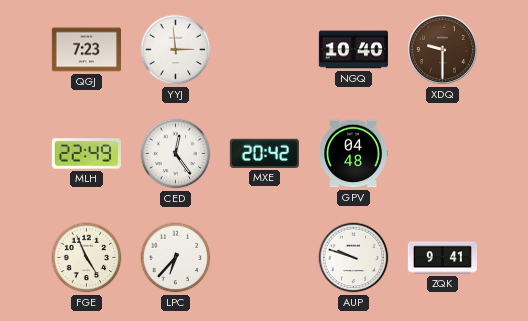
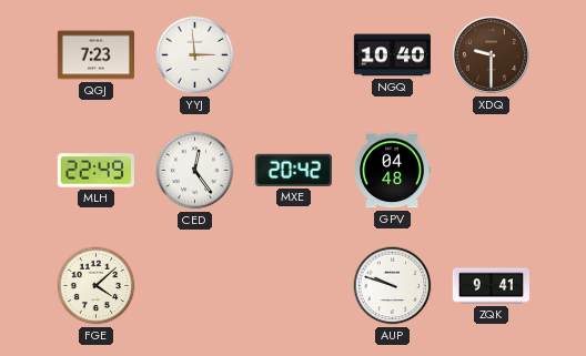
FGE: 4:56 -> 4:08
LPC: 6:37 -> none
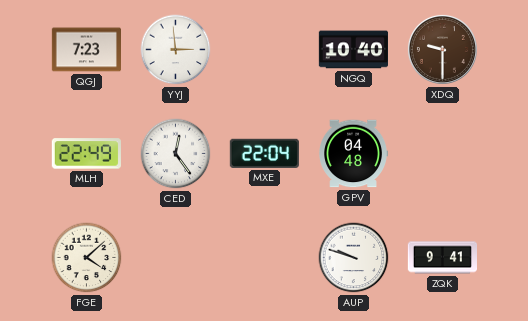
MXE: 20:42 -> 22:04
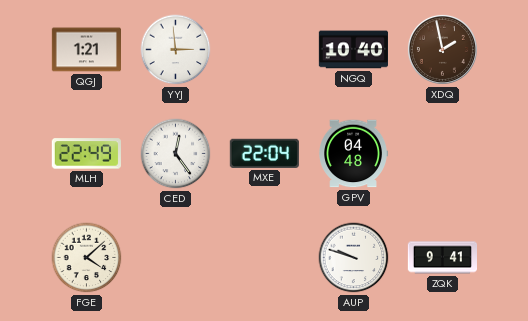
QGJ: 7:23 -> 1:21
XDQ: 9:30 -> 1:58
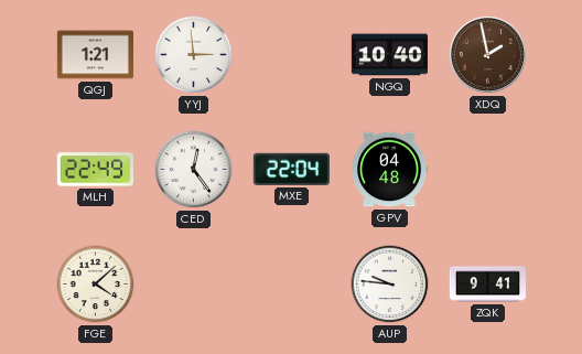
AUP: 9:48 -> 9:46
